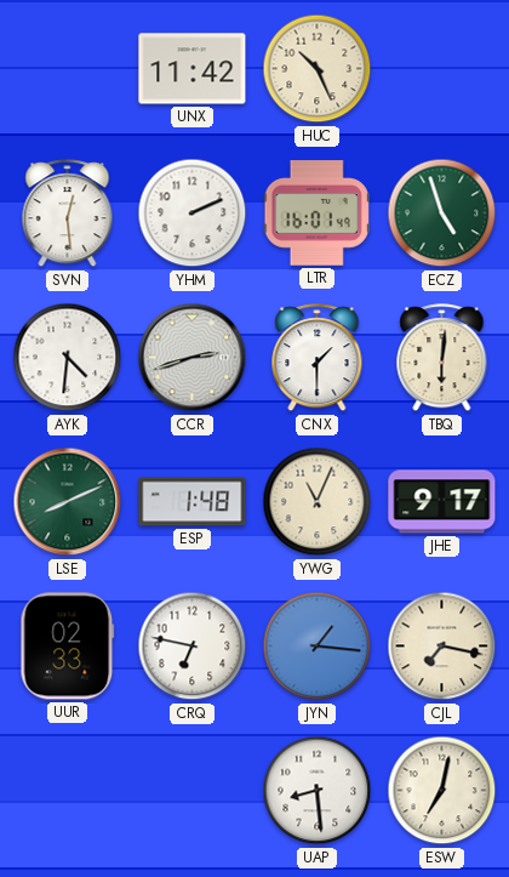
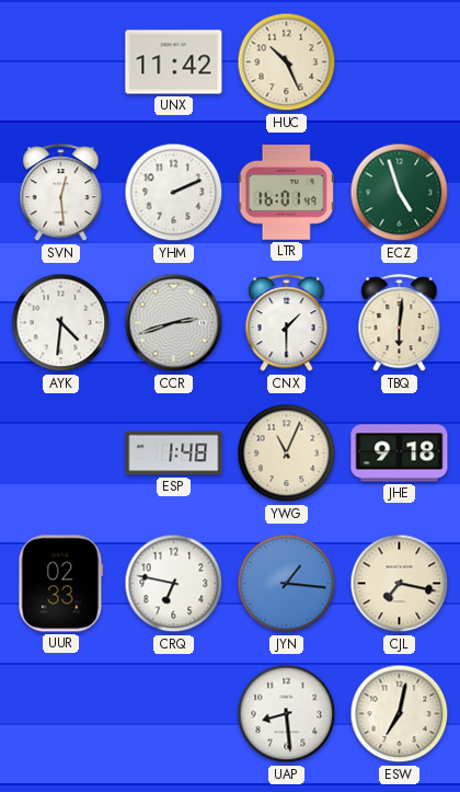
LSE: 8:11 -> none
JHE: 9:17 -> 9:18
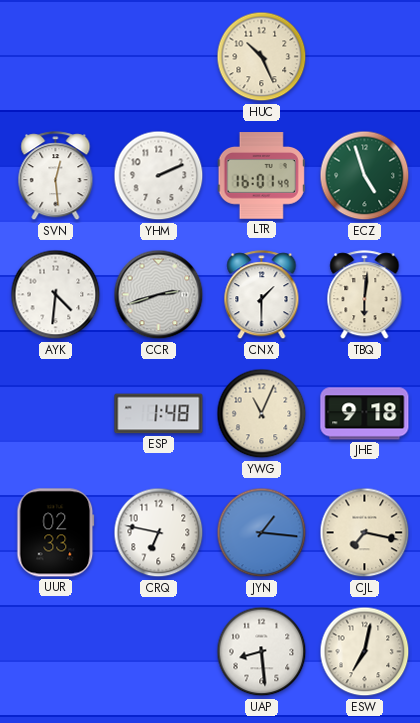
UNX: 11:42 -> none
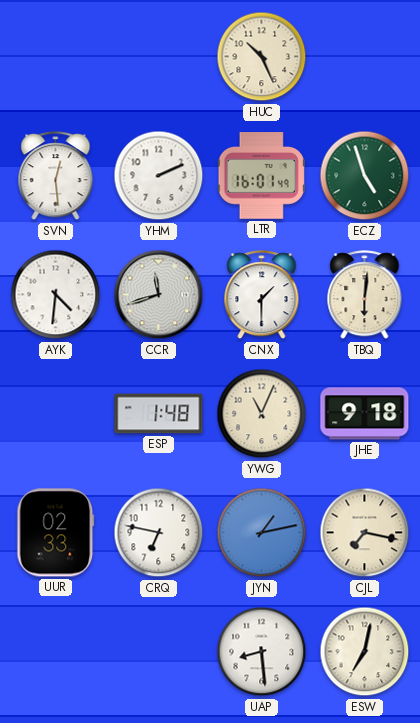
CCR: 2:42 -> 11:42
JYN: 1:16 -> 1:13
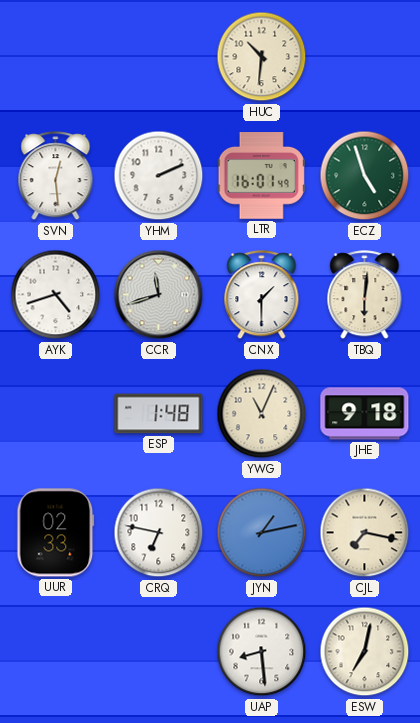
HUC: 10:26 -> 10:31
AYK: 4:31 -> 4:42
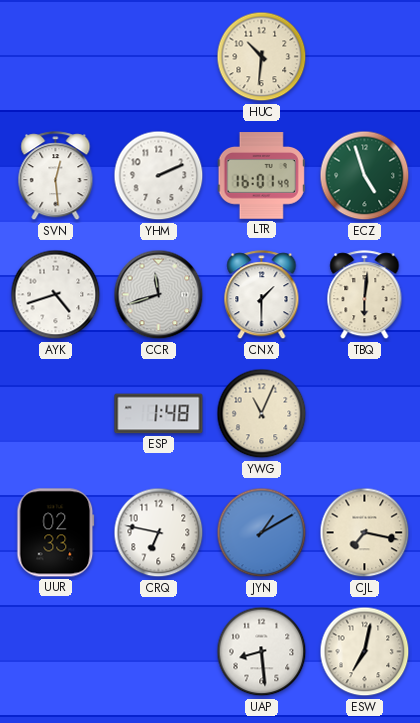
JHE: 9:18 -> none
JYN: 1:13 -> 1:10
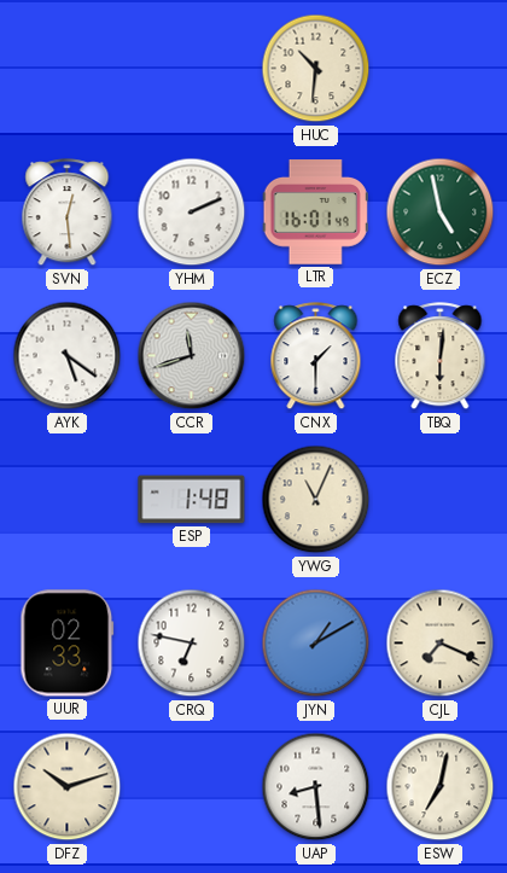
ECZ: 4:57 -> 4:58
AYK: 4:42 -> 5:21
CJL: 7:17 -> 7:19
DFZ: none -> 10:12
